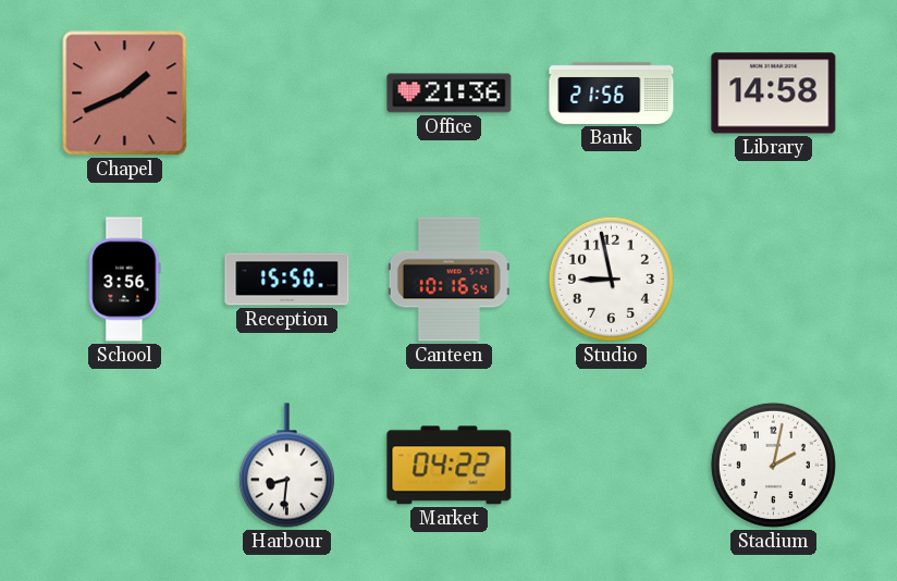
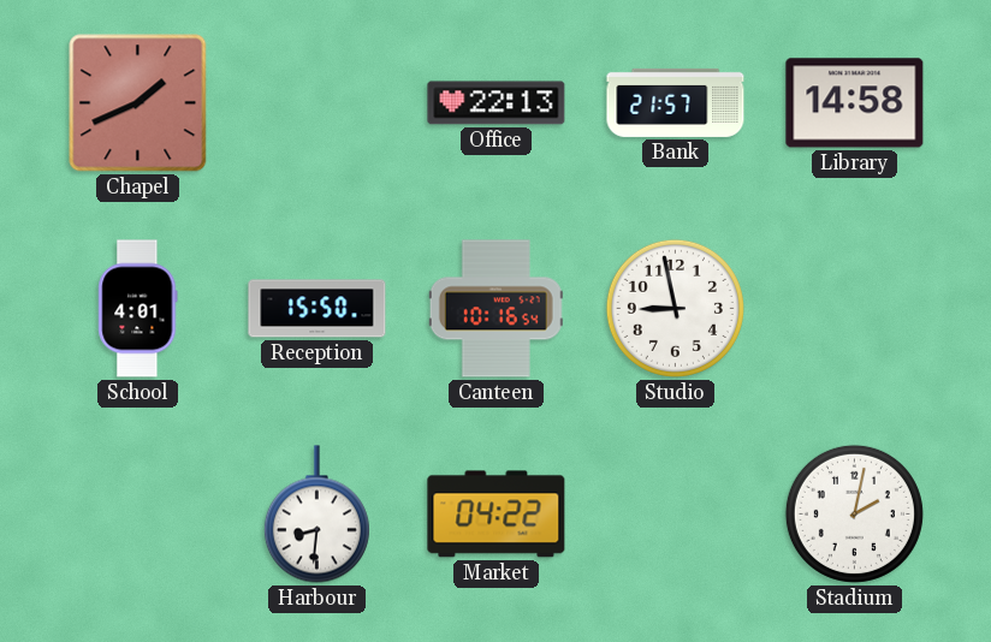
Office: 21:36 -> 22:13
Bank: 21:56 -> 21:57
School: 3:56 -> 4:01
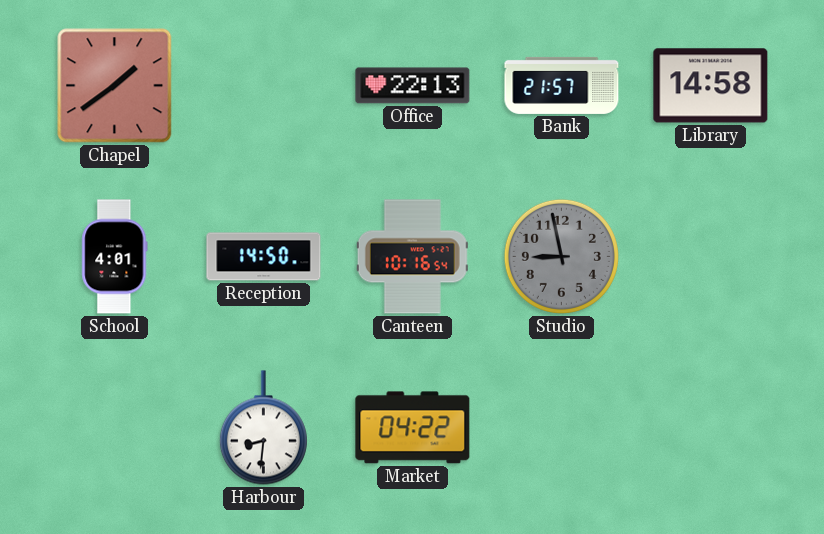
Chapel: 1:41 -> 1:39
Reception: 15:50 -> 14:50
Studio dial: white -> grey
Stadium: 2:02 -> none
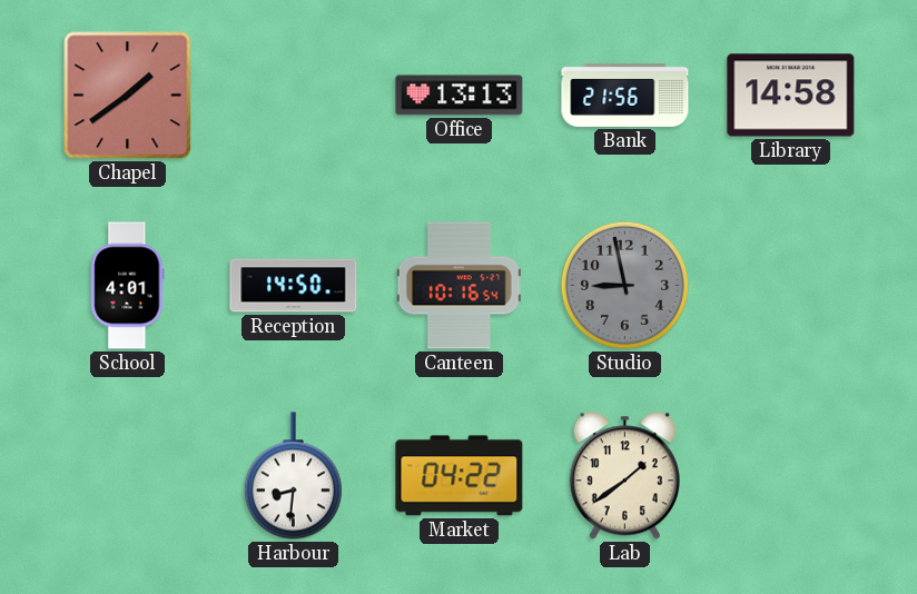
Office: 22:13 -> 13:13
Bank: 21:57 -> 21:56
Lab: none -> 1:39
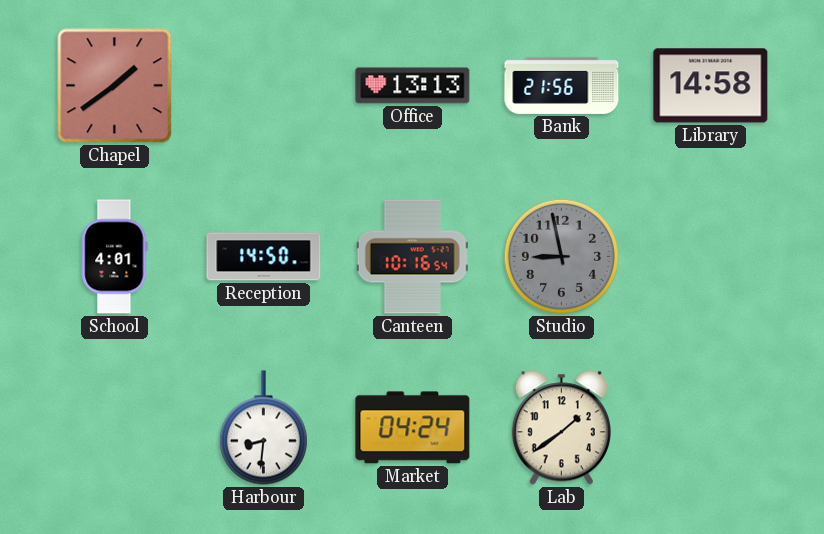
Market: 04:22 -> 04:24
